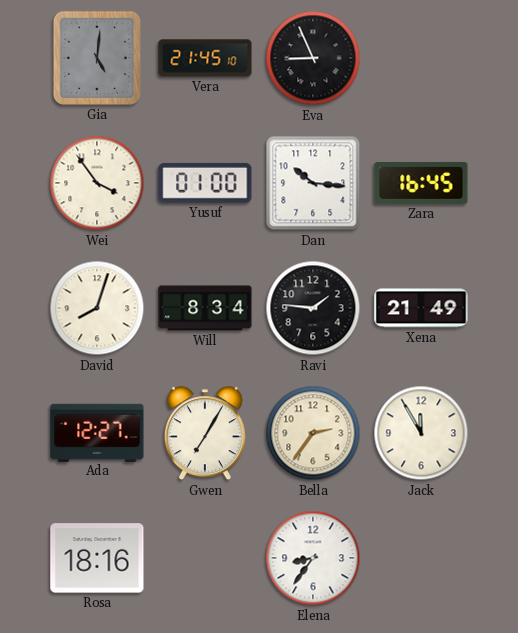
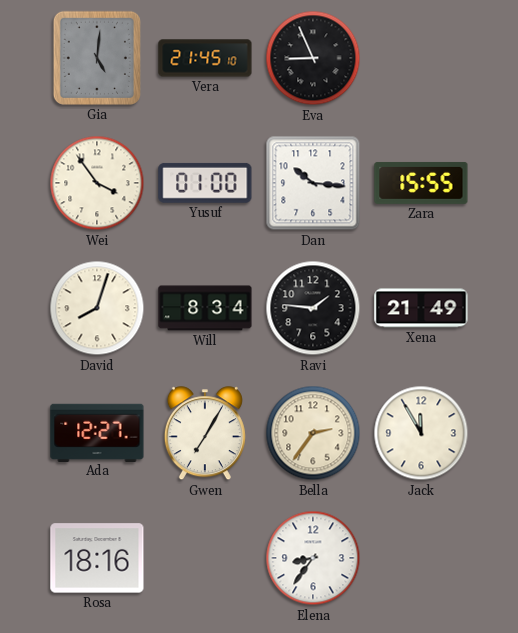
Zara: 16:45 -> 15:55
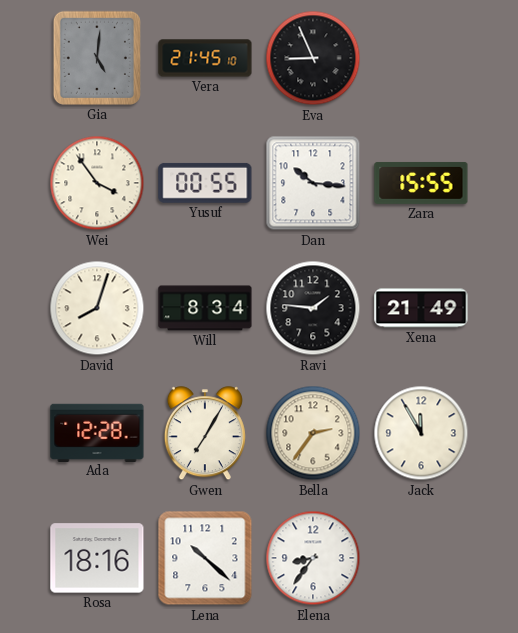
Yusuf: 01:00 -> 00:55
Ada: 12:27 -> 12:28
Lena: none -> 10:22
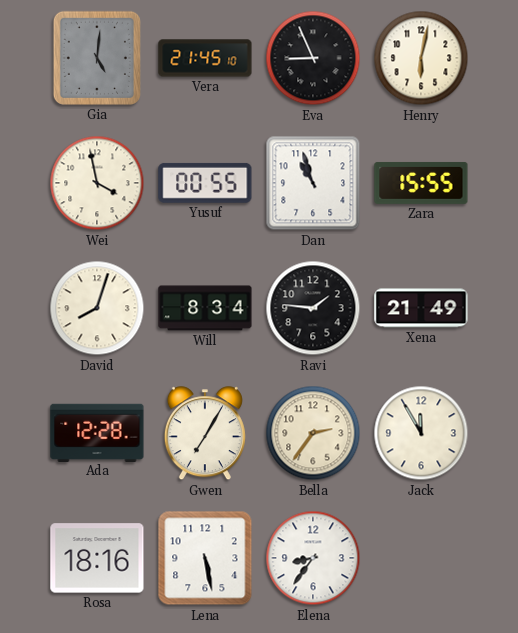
Henry: none -> 6:02
Wei: 3:54 -> 3:58
Dan: 10:16 -> 10:57
Lena: 10:22 -> 5:28
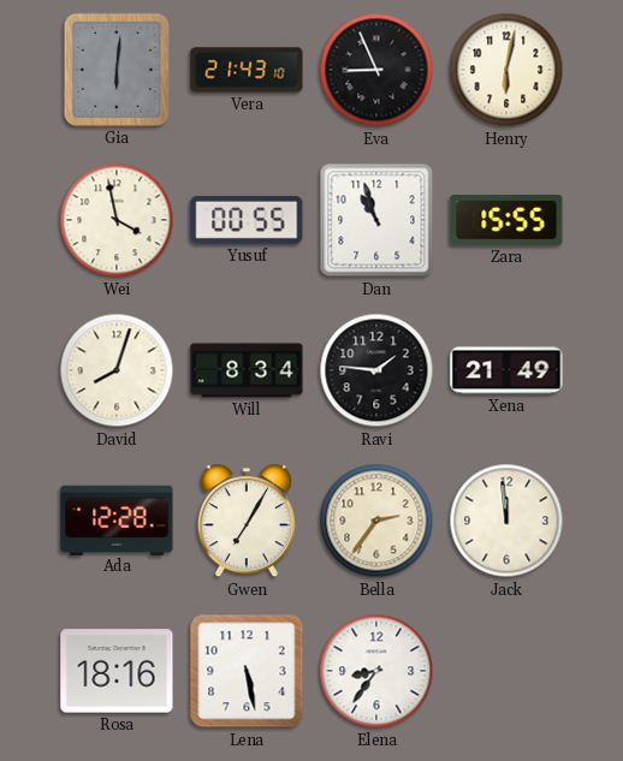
Gia: 5:01 -> 6:01
Vera: 21:45 -> 21:43
Jack: 11:55 -> 11:59
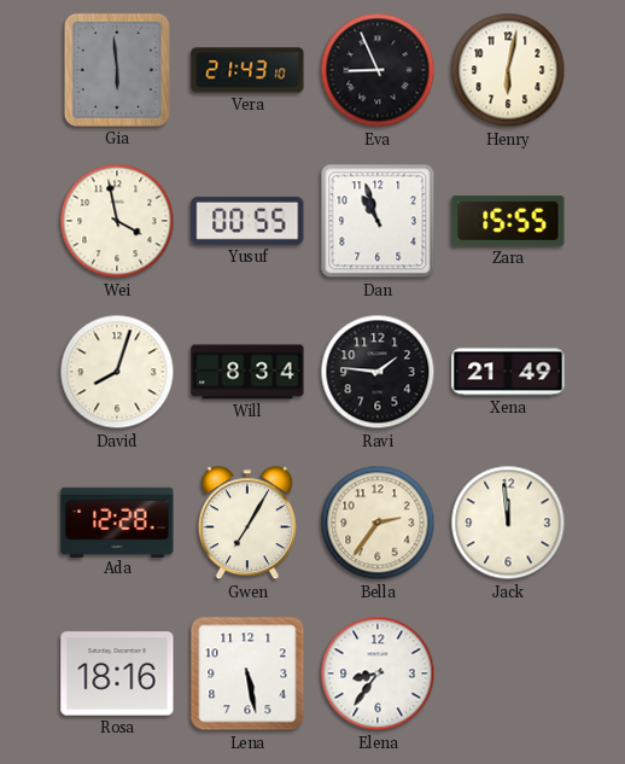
Gia: 6:01 -> 5:59
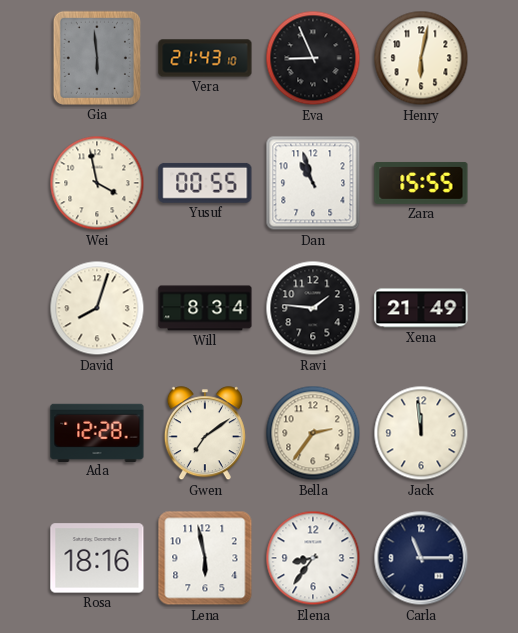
Gwen: 7:05 -> 7:09
Lena: 5:28 -> 5:58
Carla: none -> 11:15
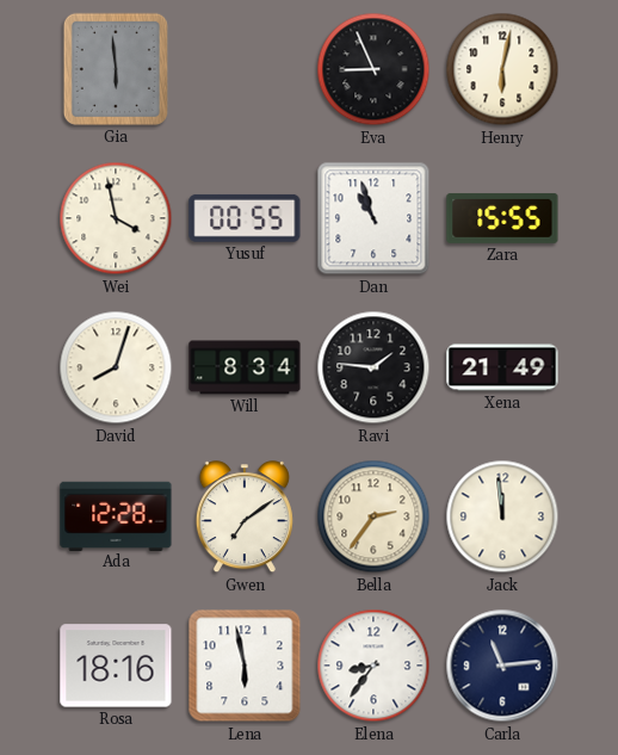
Vera: 21:43 -> none
Carla: 11:15 -> 11:14
